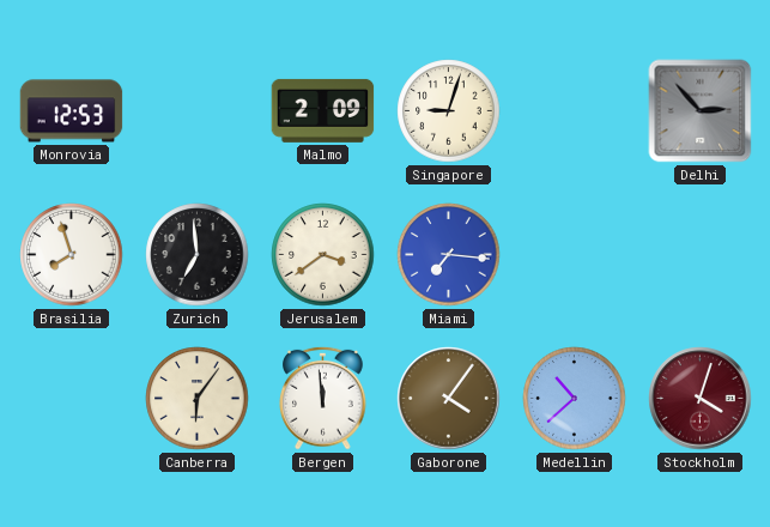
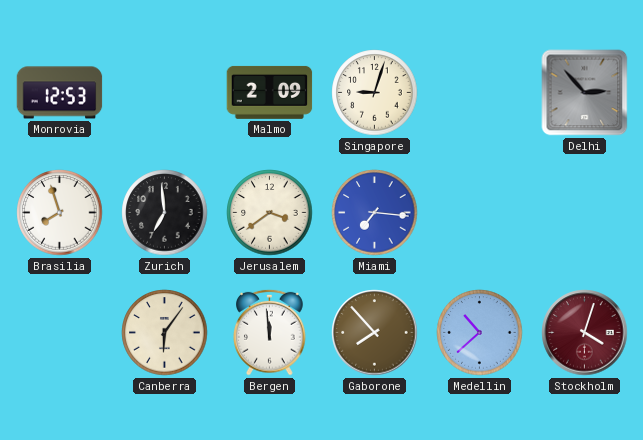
Gaborone: 4:06 -> 7:53
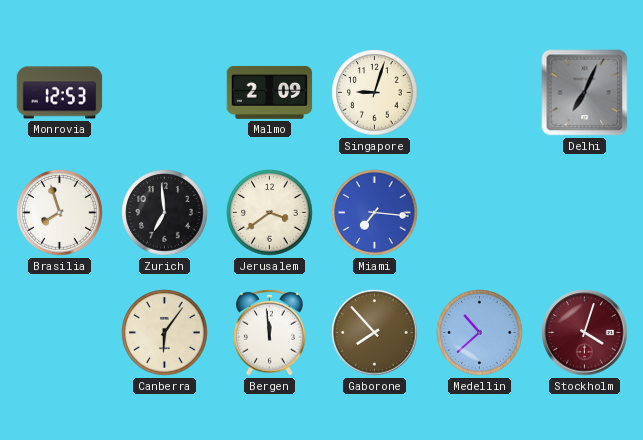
Delhi: 2:53 -> 7:04
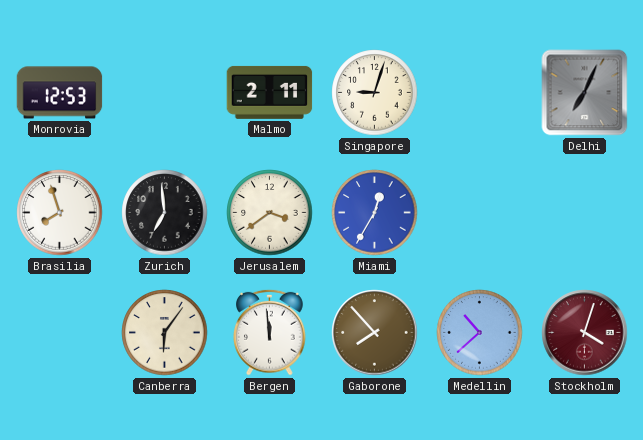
Malmo: 2:09 -> 2:11
Miami: 7:16 -> 12:35
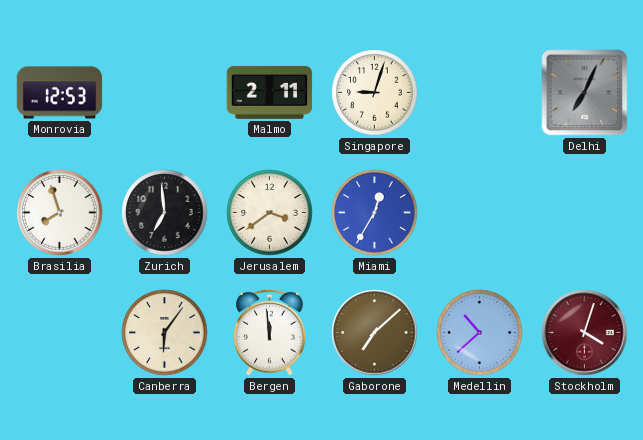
Gaborone: 7:53 -> 7:08
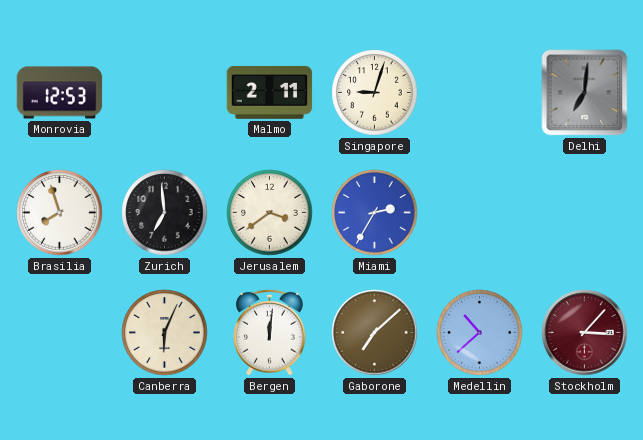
Delhi: 7:04 -> 7:01
Miami: 12:35 -> 2:35
Canberra: 6:06 -> 6:04
Bergen: 11:59 -> 12:01
Stockholm: 4:03 -> 3:07
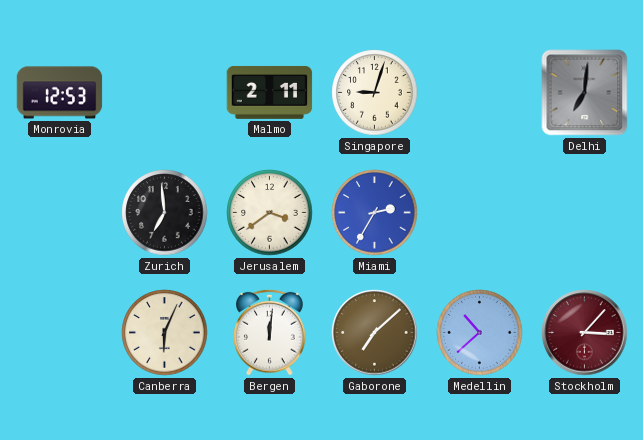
Brasilia: 7:57 -> none
